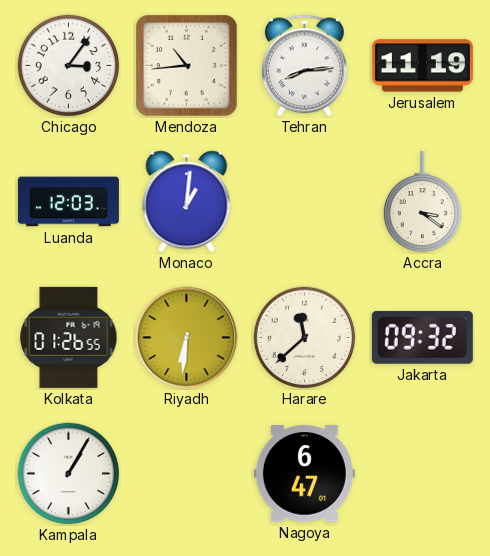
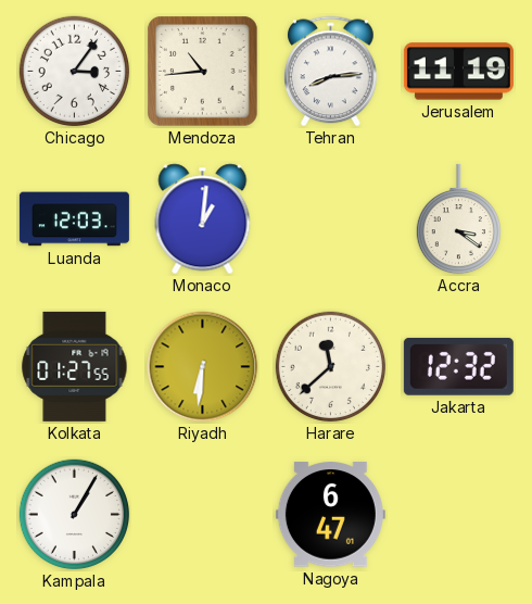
Kolkata: 01:26 -> 01:27
Jakarta: 09:32 -> 12:32
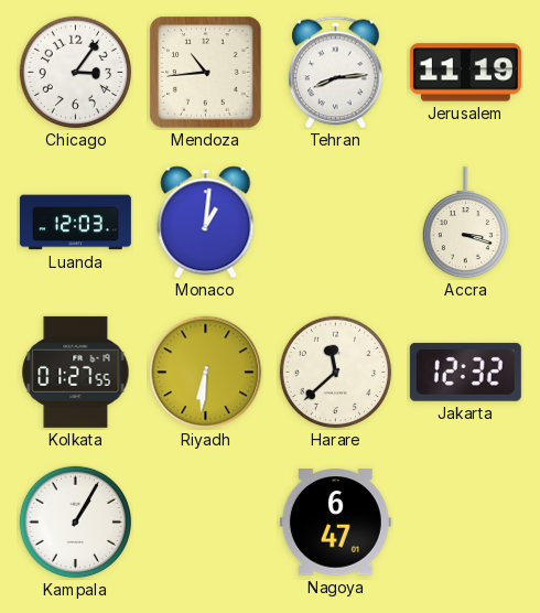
Accra: 3:21 -> 3:18
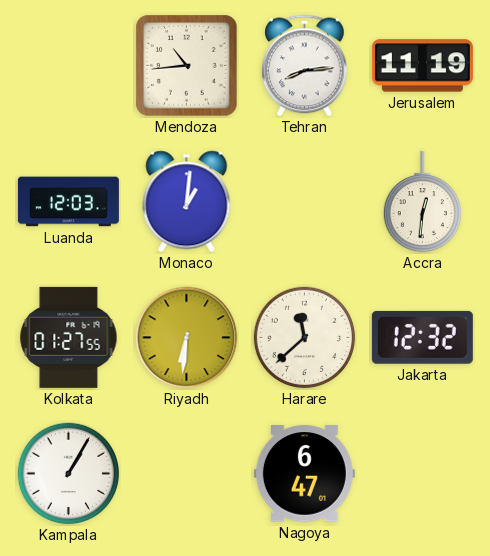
Chicago: 3:06 -> none
Accra: 3:18 -> 12:31
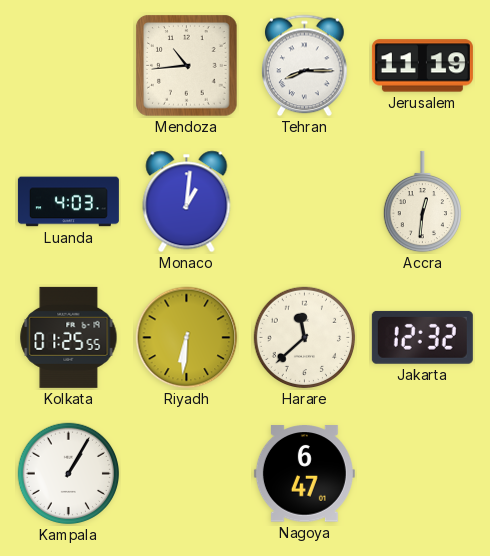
Tehran: 8:14 -> 8:15
Luanda: 12:03 -> 4:03
Kolkata: 01:27 -> 01:25
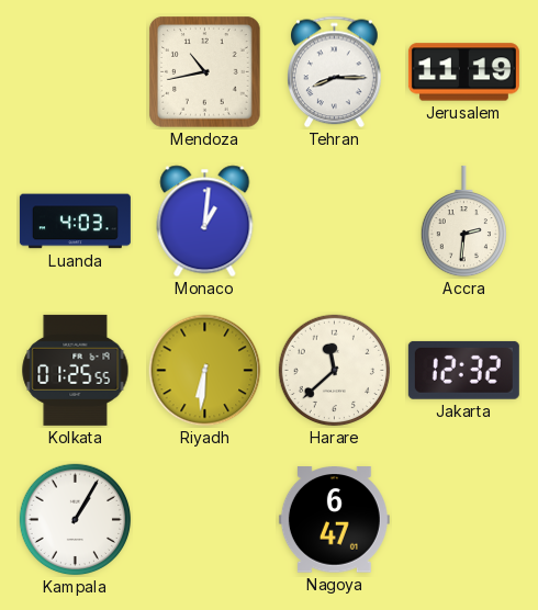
Mendoza: 10:44 -> 10:43
Accra: 12:31 -> 2:31
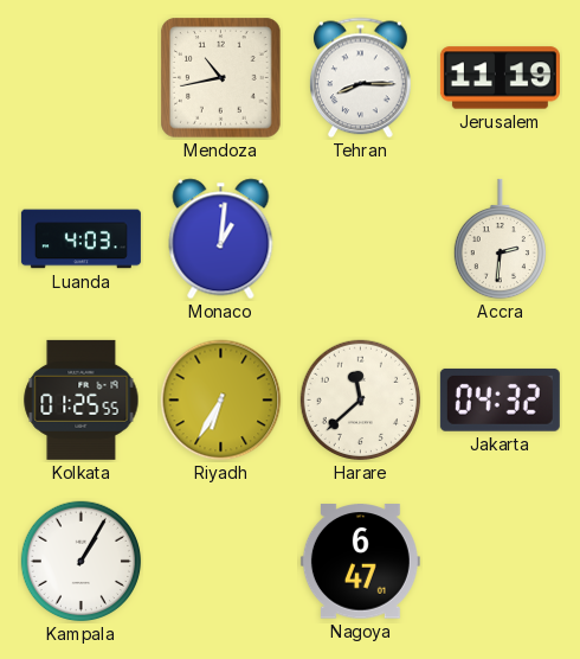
Riyadh: 6:31 -> 6:35
Jakarta: 12:32 -> 04:32
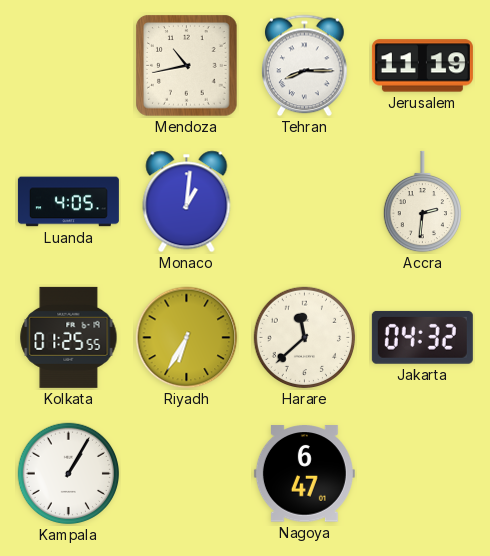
Luanda: 4:03 -> 4:05
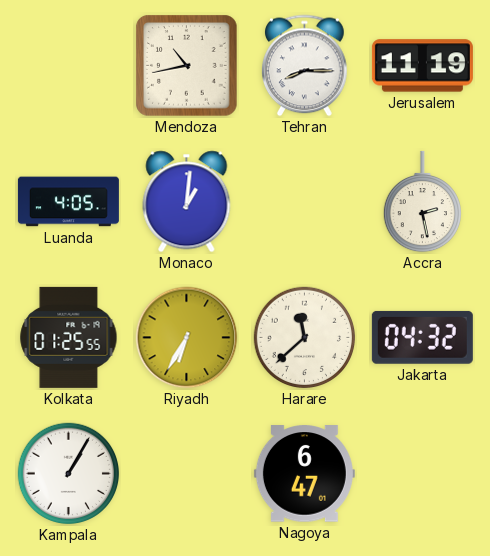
Accra: 2:31 -> 2:28
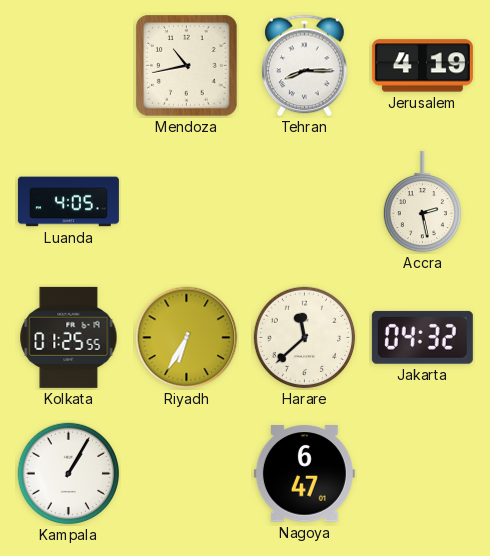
Jerusalem: 11:19 -> 4:19
Monaco: 1:01 -> none
